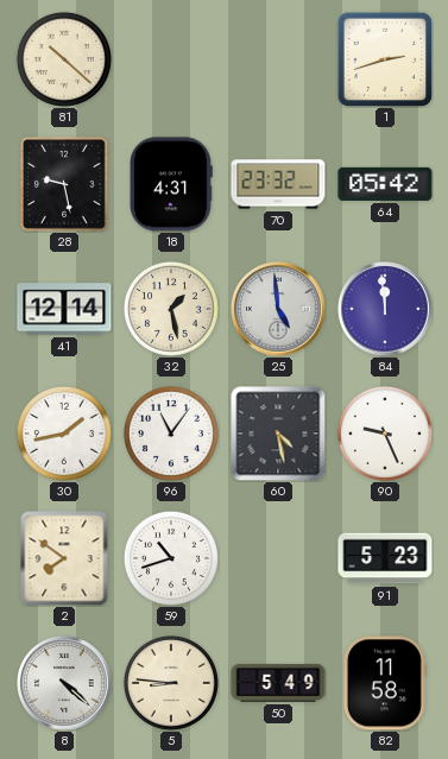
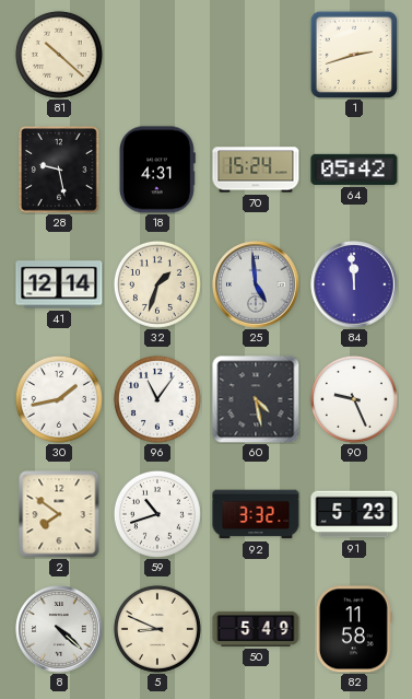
70: 23:32 -> 15:24
32: 1:28 -> 1:33
92: none -> 3:32
5: 8:46 -> 8:49
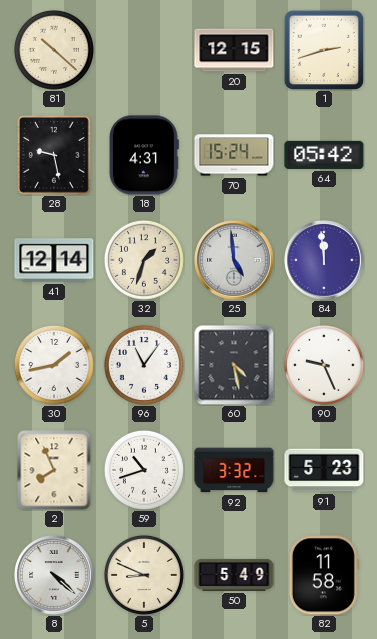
20: none -> 12:15
2: 7:51 -> 7:56
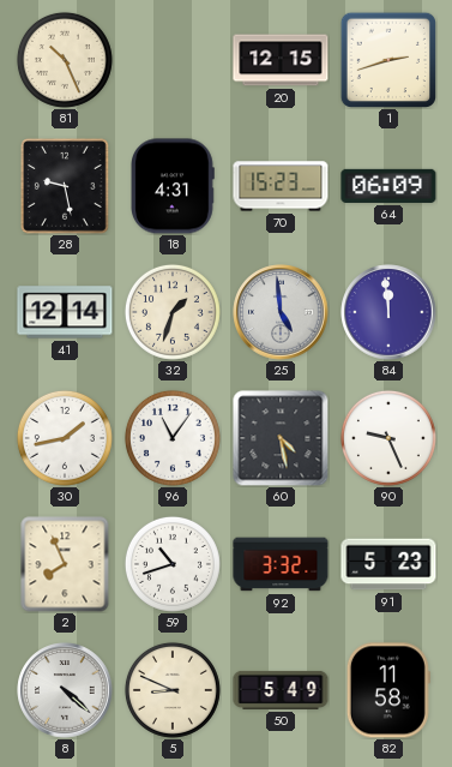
81: 10:22 -> 10:26
70: 15:24 -> 15:23
64: 05:42 -> 06:09
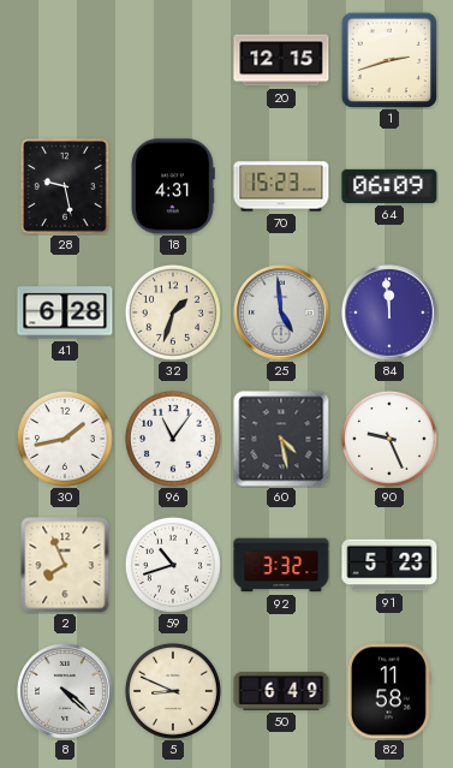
81: 10:26 -> none
41: 12:14 -> 6:28
50: 5:49 -> 6:49
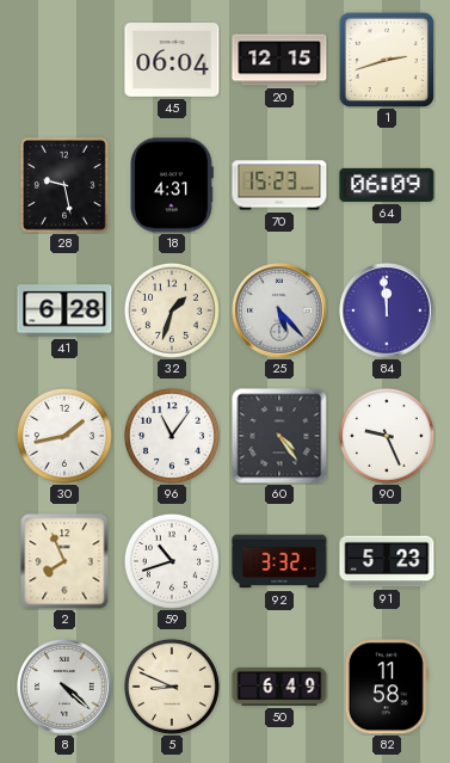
45: none -> 06:04
25: 4:59 -> 5:23
60: 4:28 -> 4:24
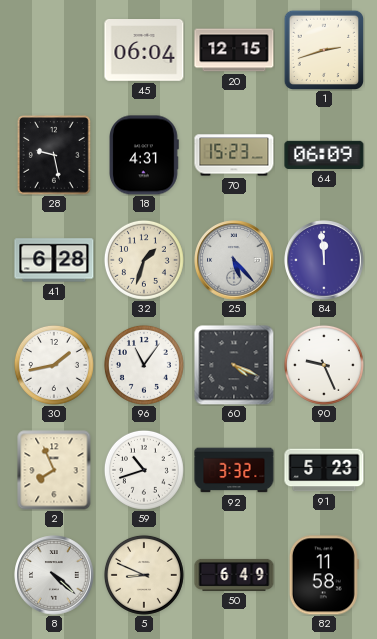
60: 4:24 -> 4:19
